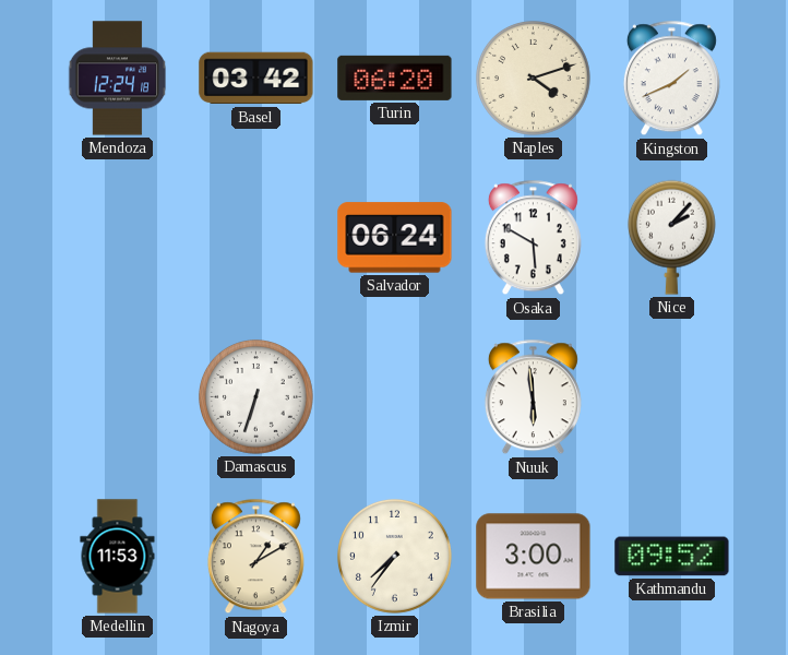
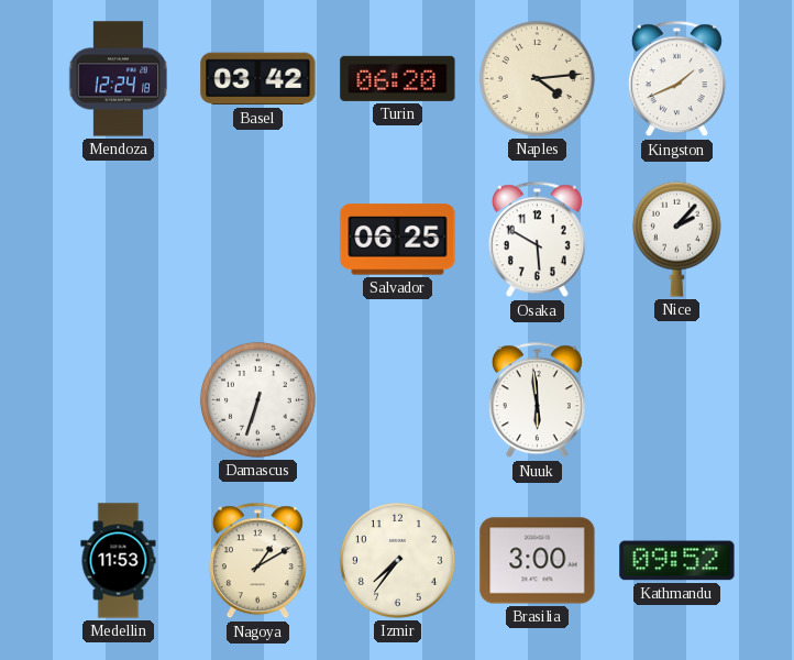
Naples: 4:12 -> 4:14
Salvador: 06:24 -> 06:25
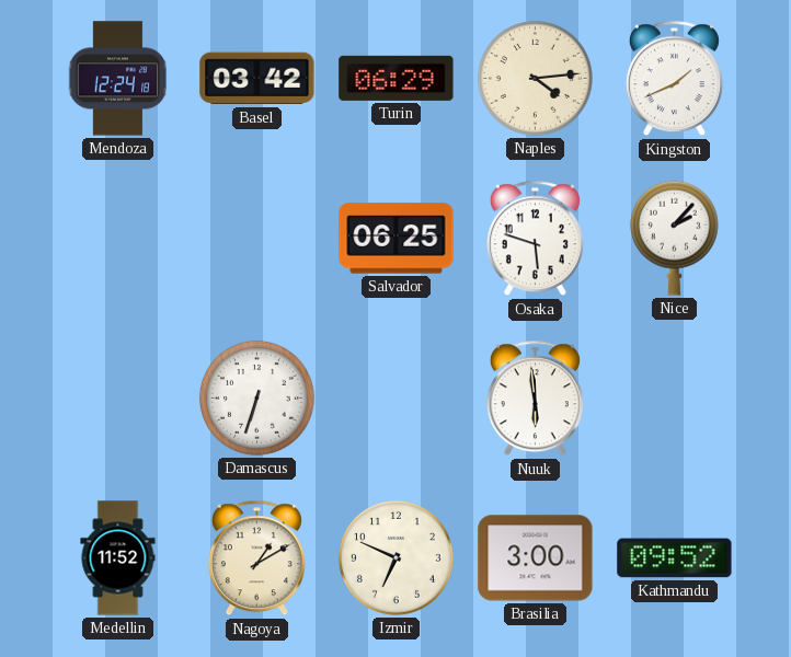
Turin: 06:20 -> 06:29
Osaka: 5:50 -> 5:48
Medellin: 11:53 -> 11:52
Izmir: 7:36 -> 6:49
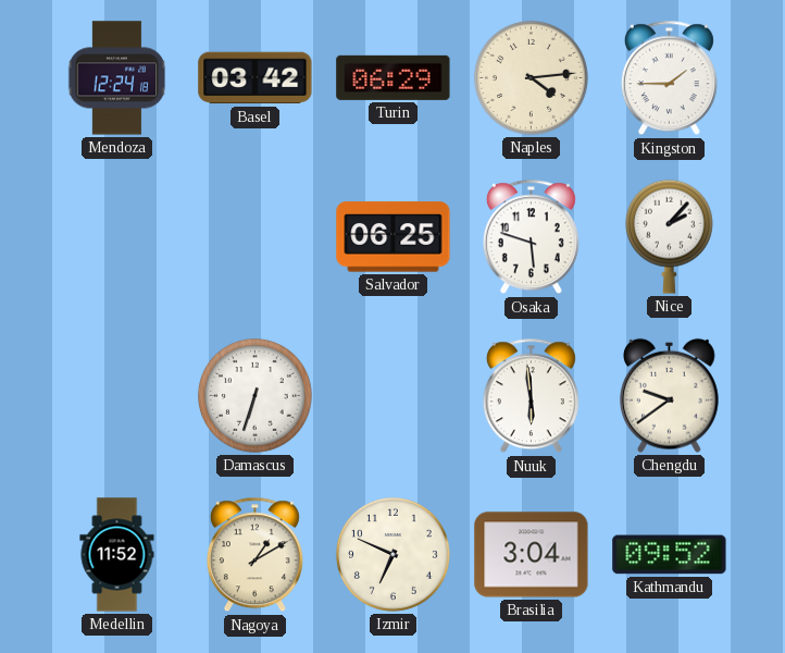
Kingston: 1:41 -> 1:45
Chengdu: none -> 9:39
Brasilia: 3:00 -> 3:04
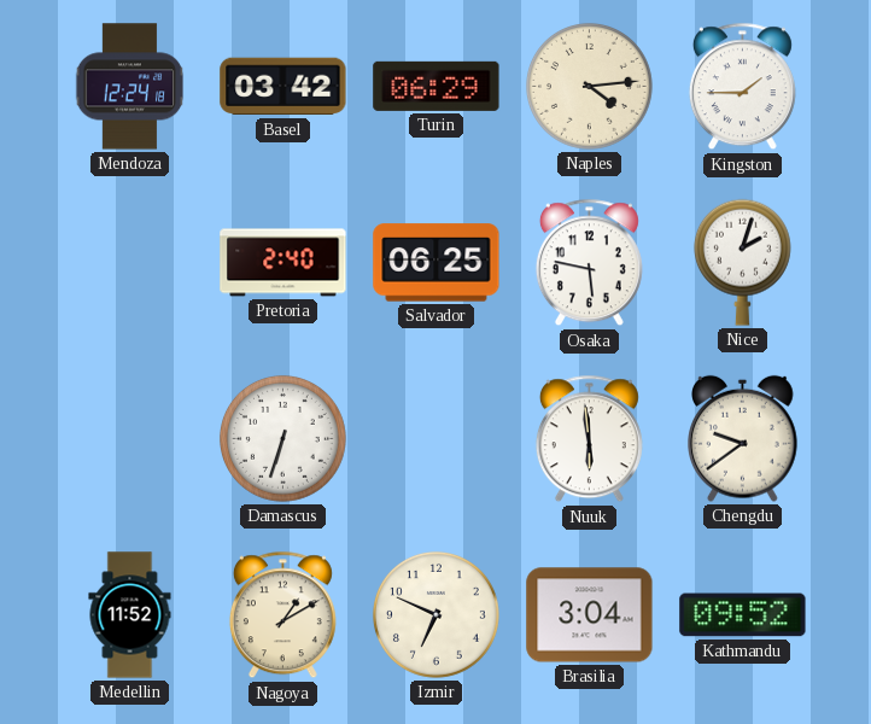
Pretoria: none -> 2:40
Osaka: 5:48 -> 5:47
Nice: 2:07 -> 2:03
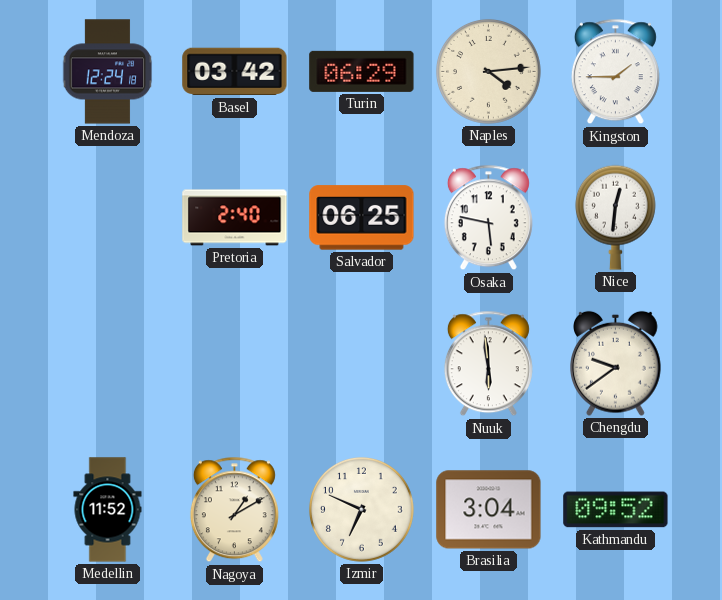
Nice: 2:03 -> 12:31
Damascus: 6:33 -> none
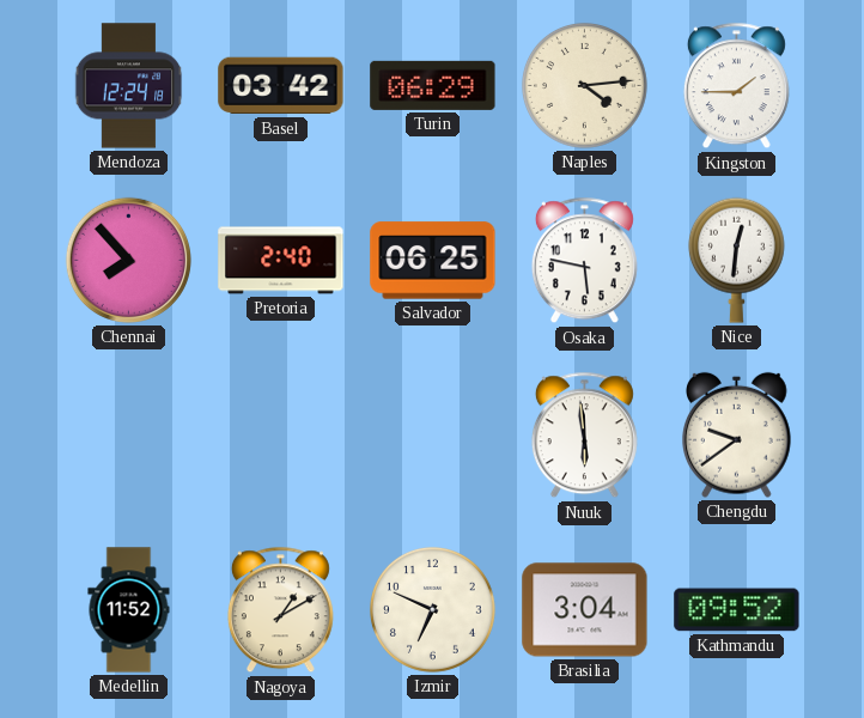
Chennai: none -> 7:53
